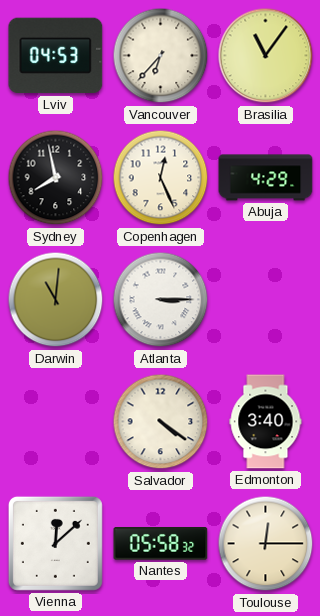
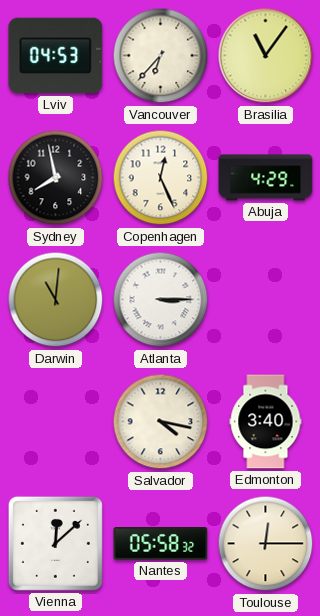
Salvador: 4:21 -> 4:17
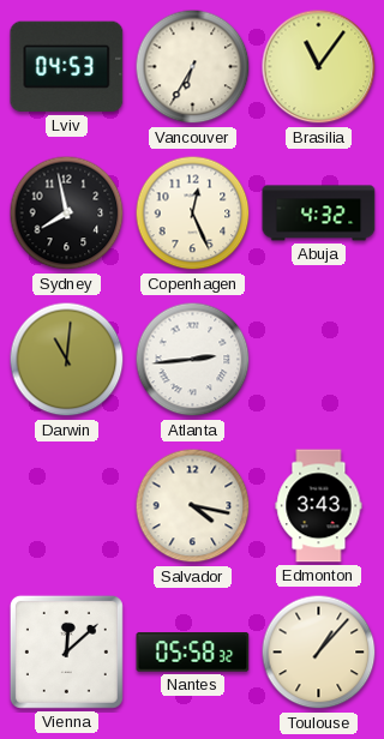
Vancouver: 6:37 -> 6:35
Abuja: 4:29 -> 4:32
Atlanta: 3:15 -> 2:44
Edmonton: 3:40 -> 3:43
Toulouse: 12:15 -> 1:07
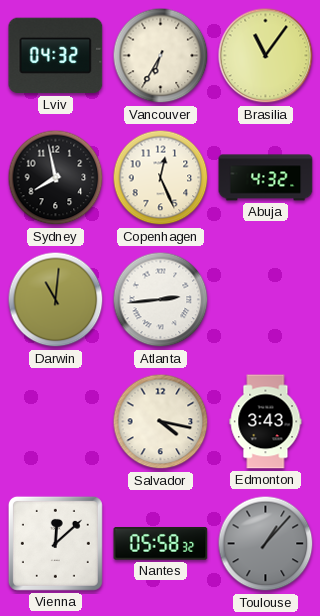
Lviv: 04:53 -> 04:32
Toulouse dial: cream -> grey
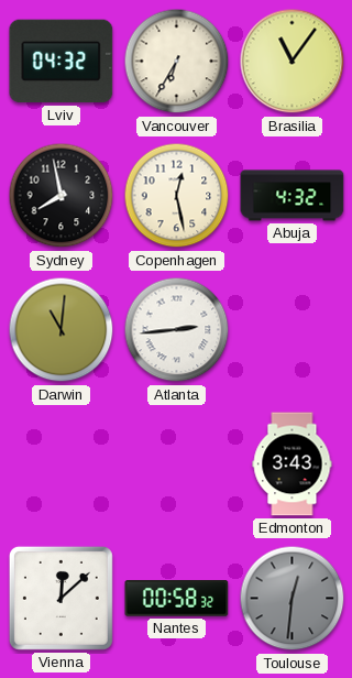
Copenhagen: 12:26 -> 12:28
Salvador: 4:17 -> none
Nantes: 05:58 -> 00:58
Toulouse: 1:07 -> 12:31
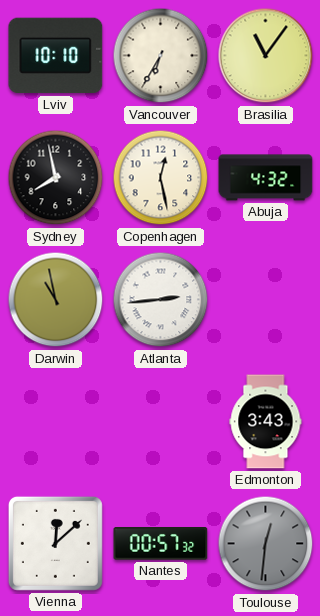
Lviv: 04:32 -> 10:10
Darwin: 11:01 -> 10:58
Nantes: 00:58 -> 00:57
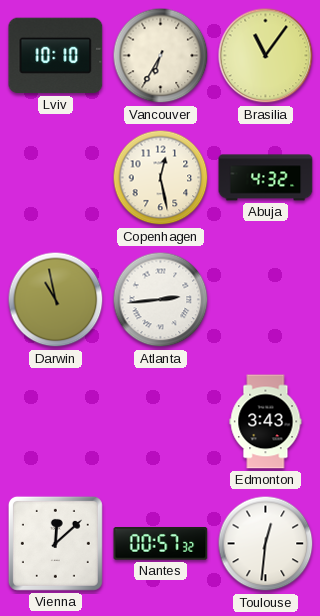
Sydney: 7:58 -> none
Toulouse dial: grey -> white
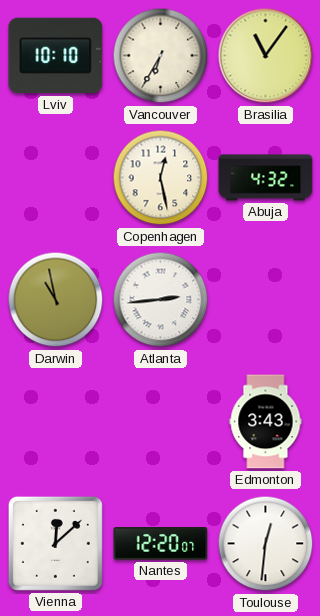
Nantes: 00:57 -> 12:20
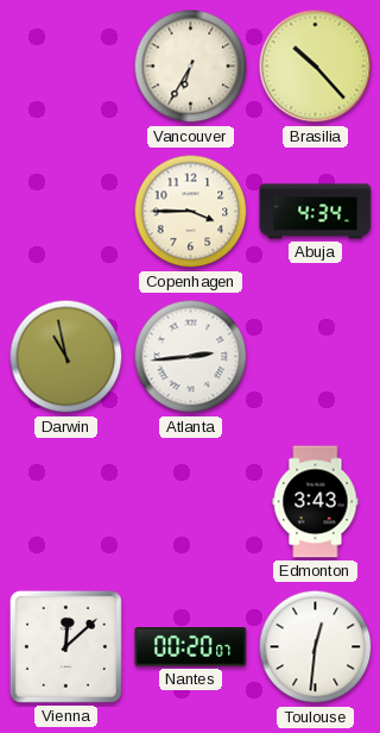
Lviv: 10:10 -> none
Brasilia: 11:06 -> 10:23
Copenhagen: 12:28 -> 3:45
Abuja: 4:32 -> 4:34
Nantes: 12:20 -> 00:20
